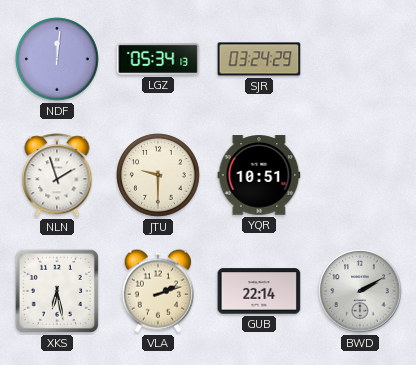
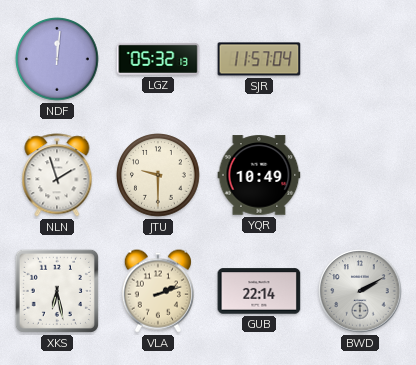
LGZ: 05:34 -> 05:32
SJR: 03:24 -> 11:57
YQR: 10:51 -> 10:49
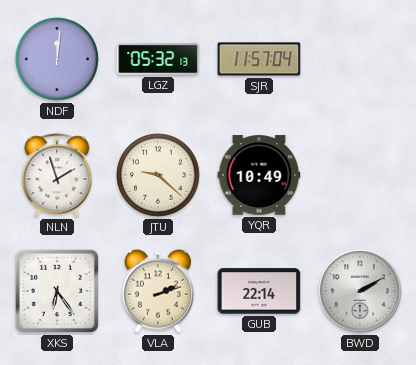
JTU: 9:30 -> 9:22
XKS: 6:28 -> 6:24
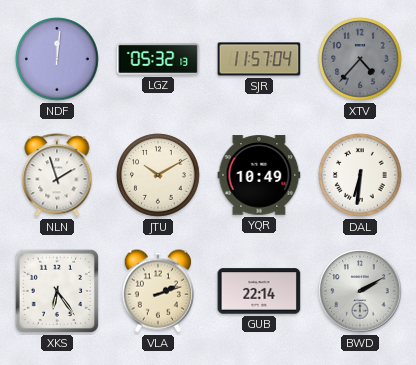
XTV: none -> 4:37
JTU: 9:22 -> 10:10
DAL: none -> 6:31
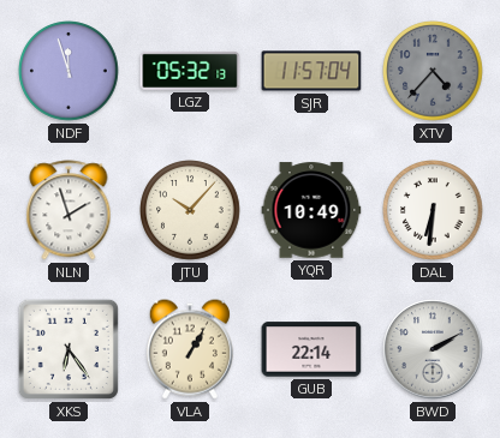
NDF: 12:01 -> 11:57
JTU: 10:10 -> 10:07
VLA: 2:12 -> 1:05
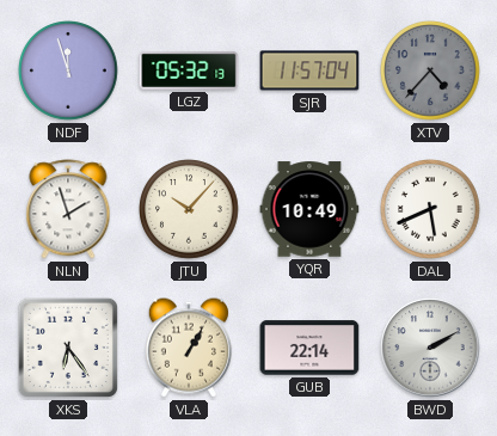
DAL: 6:31 -> 5:41
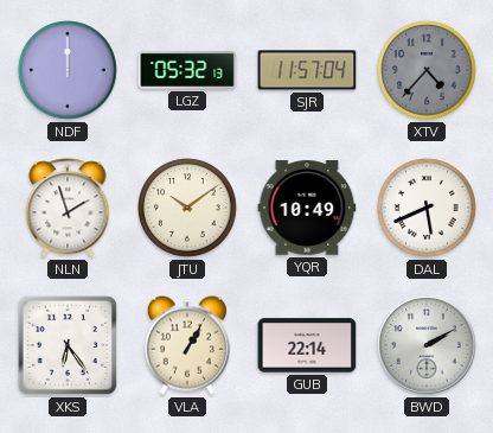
NDF: 11:57 -> 12:00
JTU: 10:07 -> 10:09
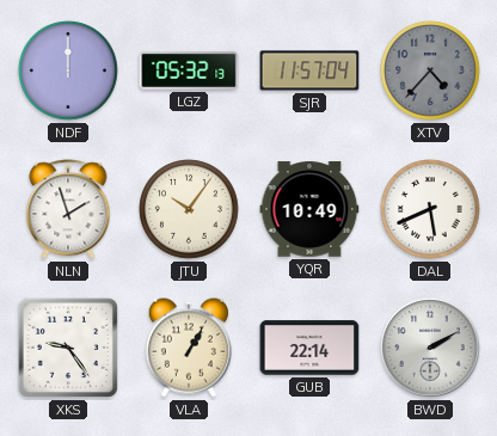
JTU: 10:09 -> 10:06
XKS: 6:24 -> 9:24
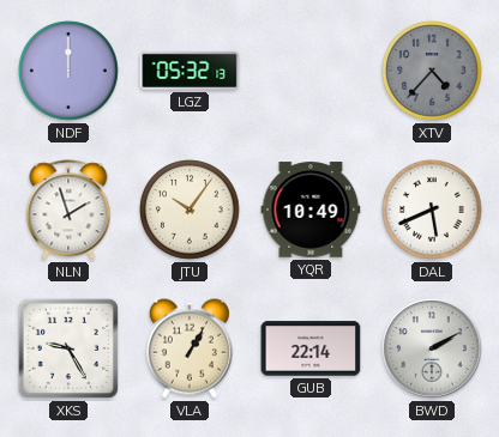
SJR: 11:57 -> none
XKS: 9:24 -> 9:25
